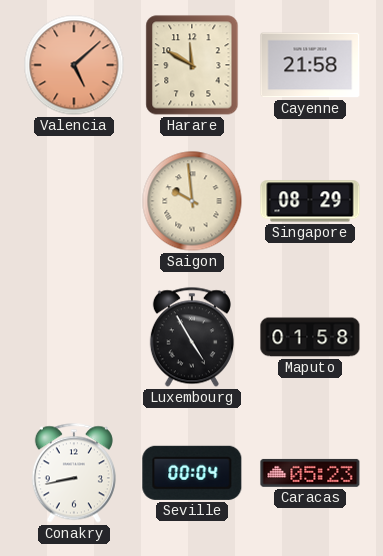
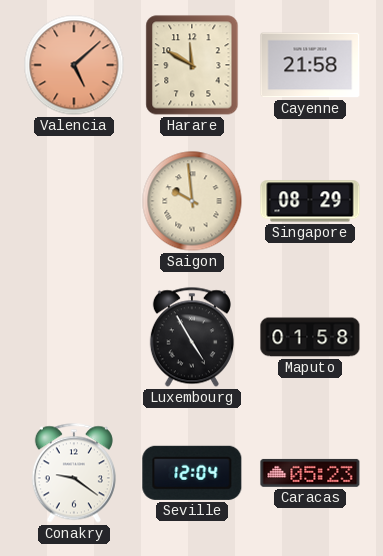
Conakry: 8:43 -> 9:21
Seville: 00:04 -> 12:04
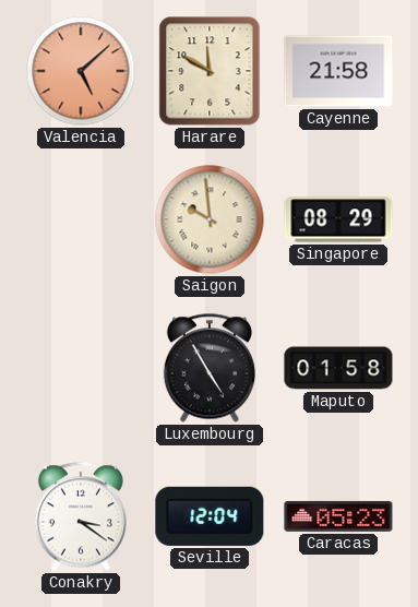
Conakry: 9:21 -> 3:21
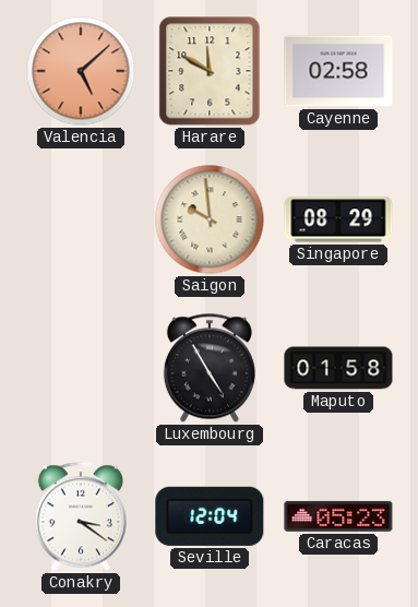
Cayenne: 21:58 -> 02:58
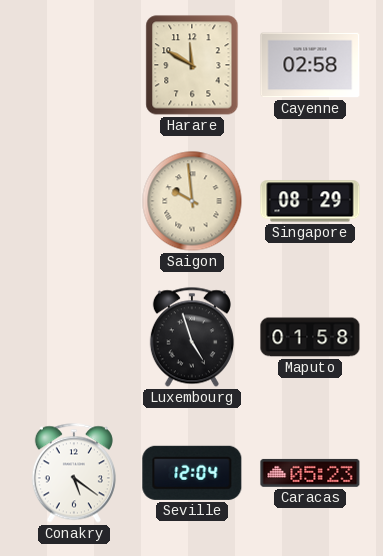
Valencia: 5:08 -> none
Luxembourg: 4:55 -> 4:57
Conakry: 3:21 -> 5:21
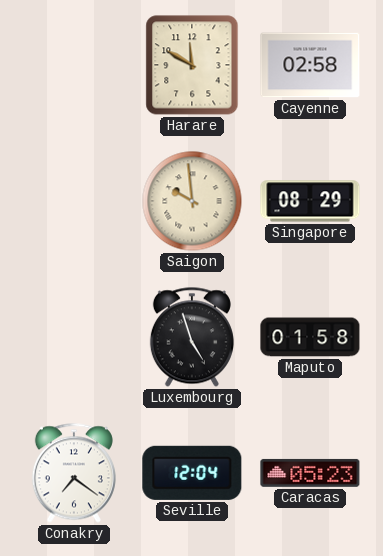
Conakry: 5:21 -> 7:21
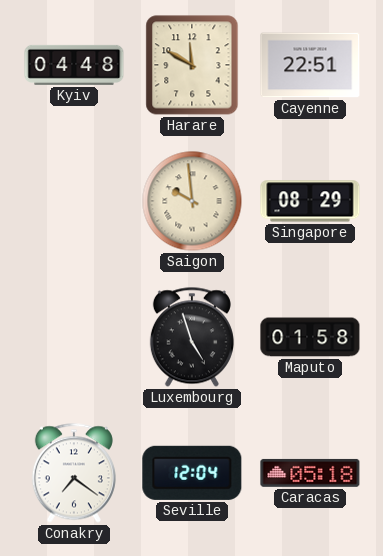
Kyiv: none -> 04:48
Cayenne: 02:58 -> 22:51
Caracas: 05:23 -> 05:18
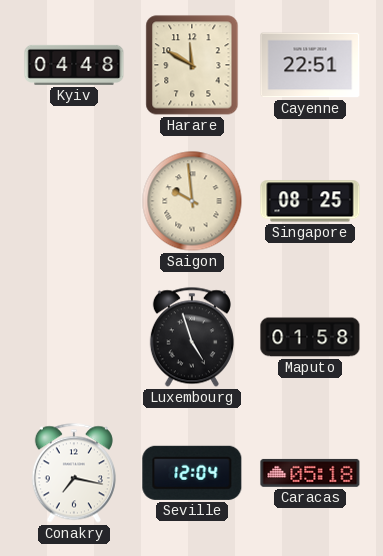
Singapore: 08:29 -> 08:25
Conakry: 7:21 -> 7:17
